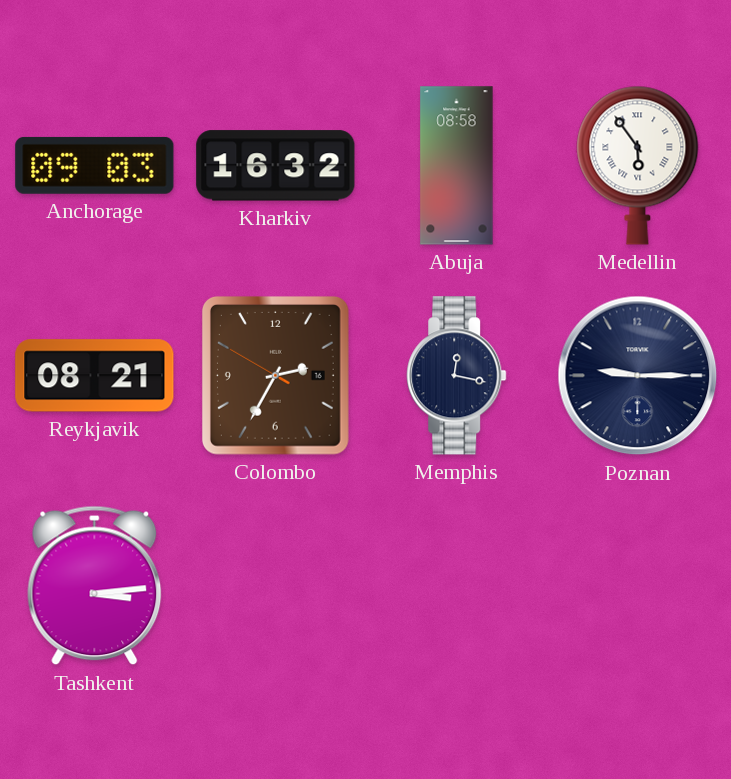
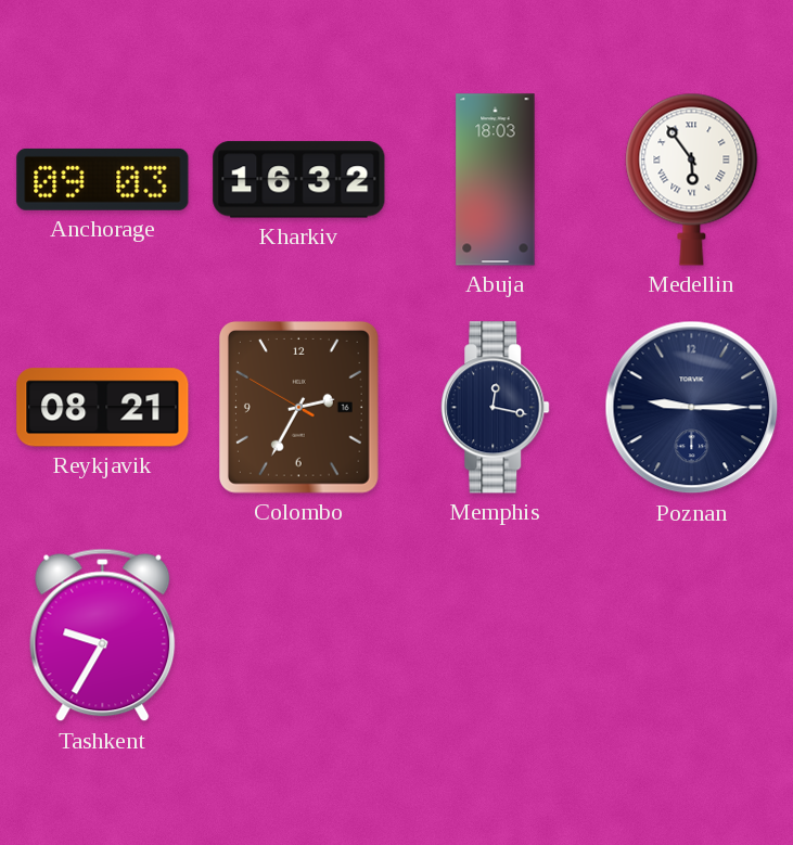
Abuja: 08:58 -> 18:03
Tashkent: 3:14 -> 9:35
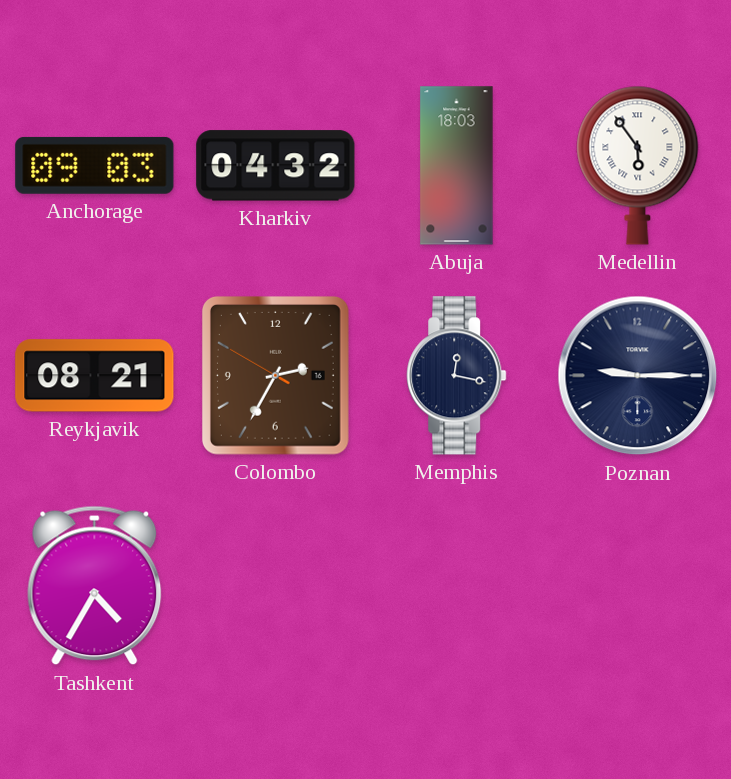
Kharkiv: 16:32 -> 04:32
Tashkent: 9:35 -> 4:35
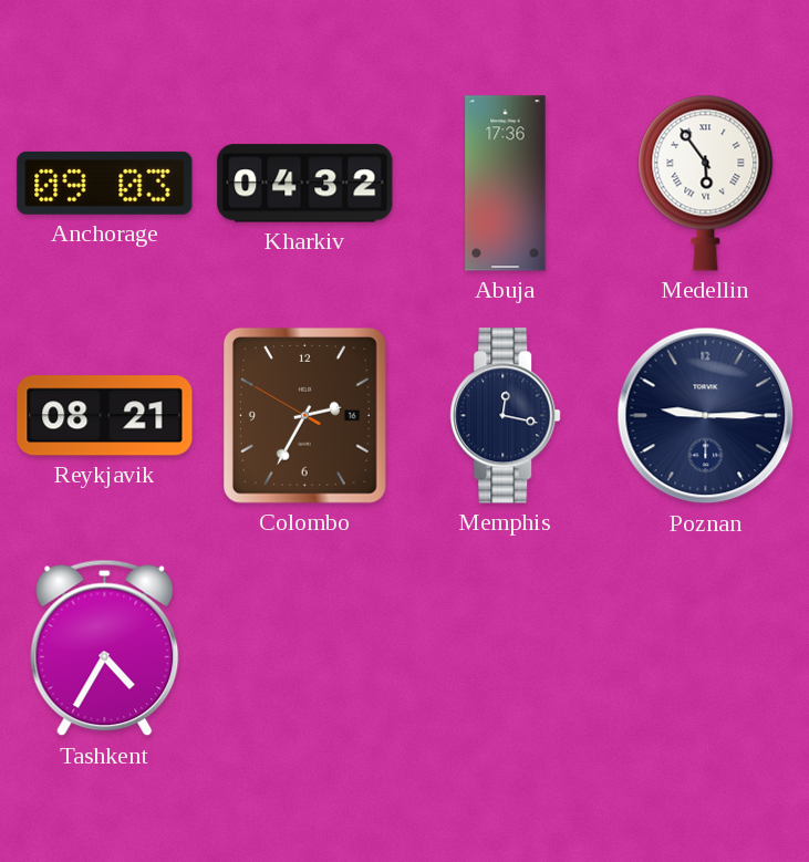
Abuja: 18:03 -> 17:36
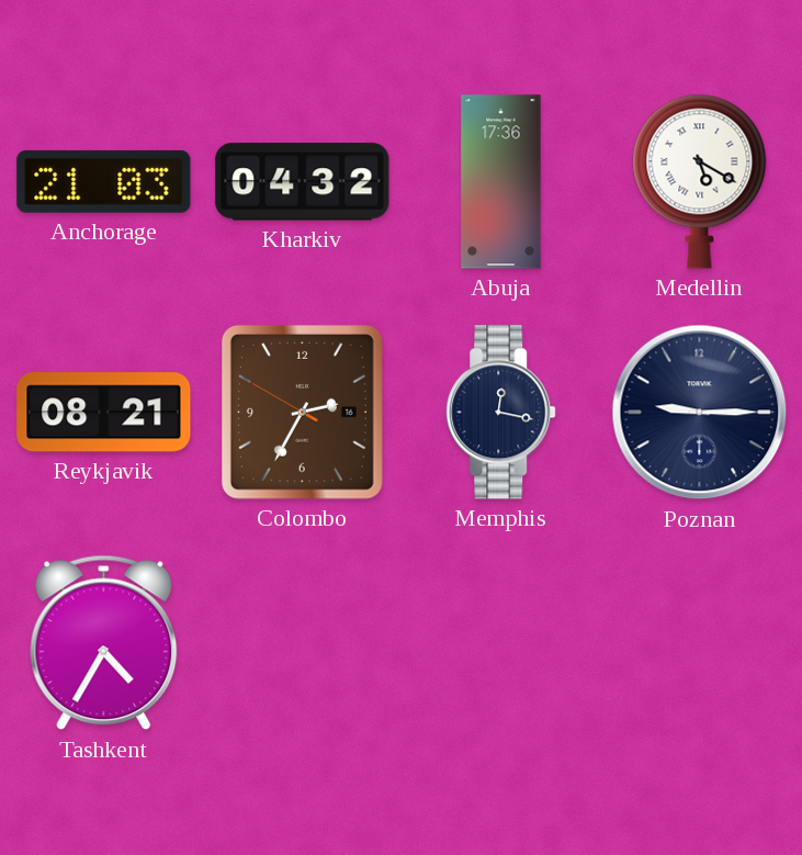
Anchorage: 09:03 -> 21:03
Medellin: 5:54 -> 5:20
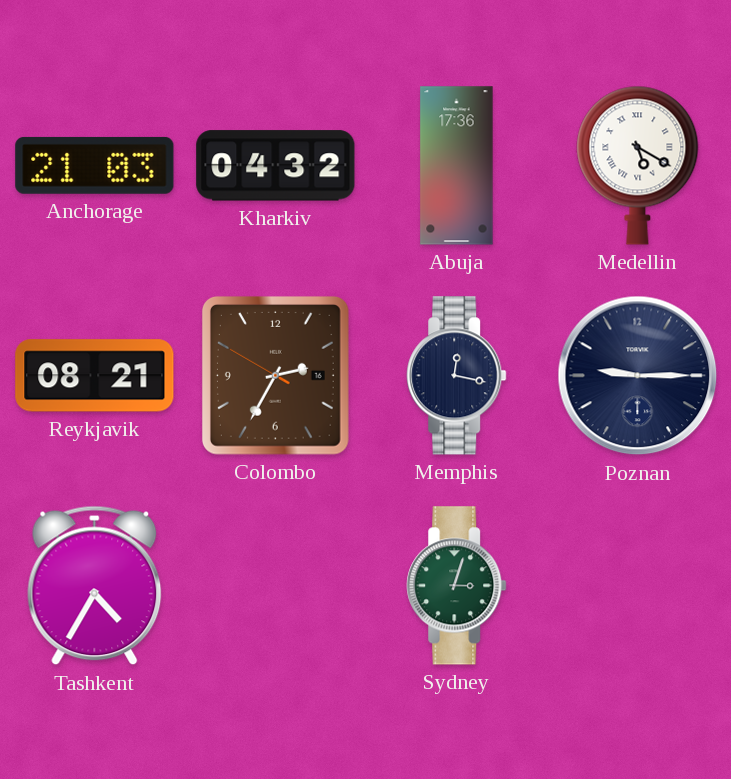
Sydney: none -> 3:03
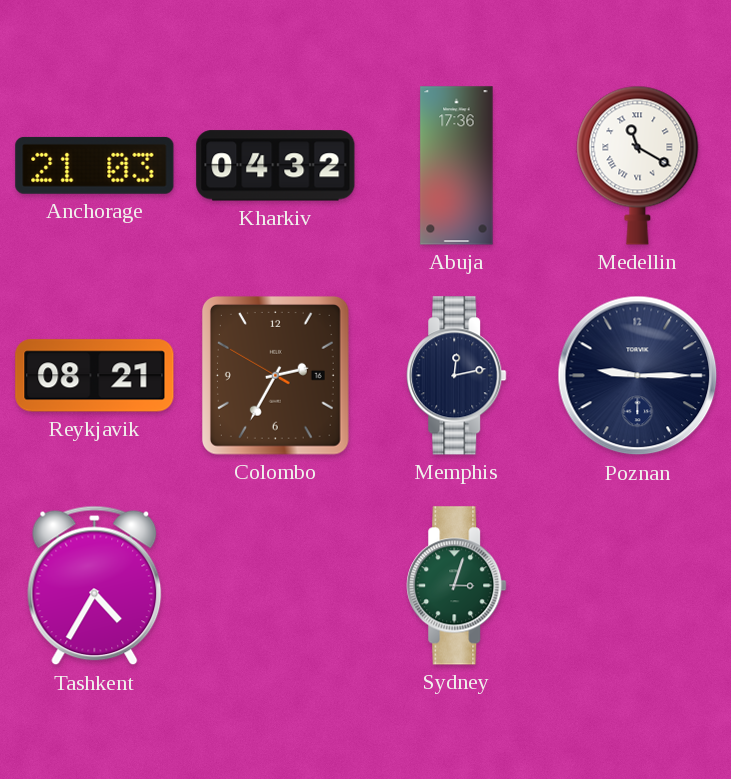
Medellin: 5:20 -> 11:20
Memphis: 12:17 -> 12:13
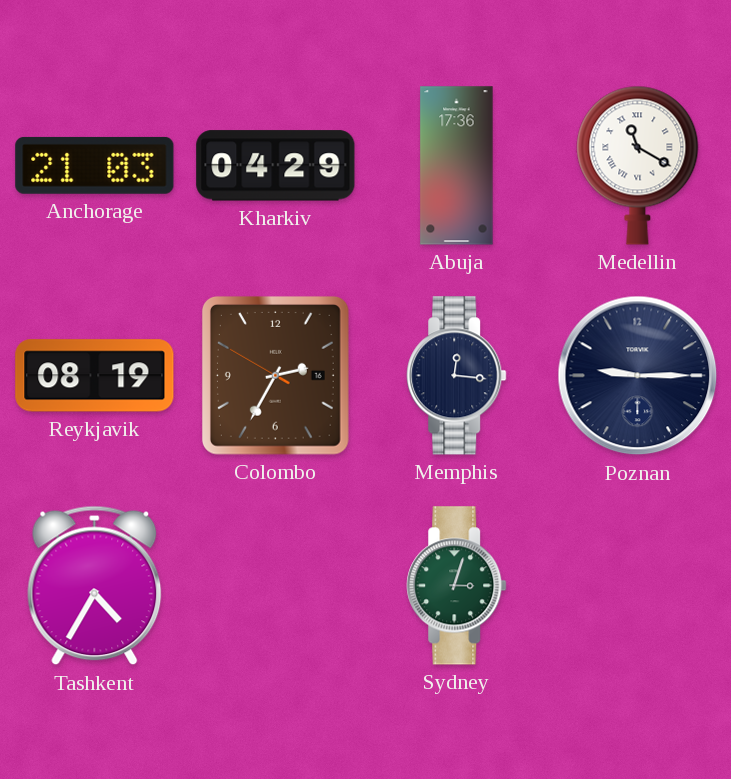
Kharkiv: 04:32 -> 04:29
Reykjavik: 08:21 -> 08:19
Memphis: 12:13 -> 12:16
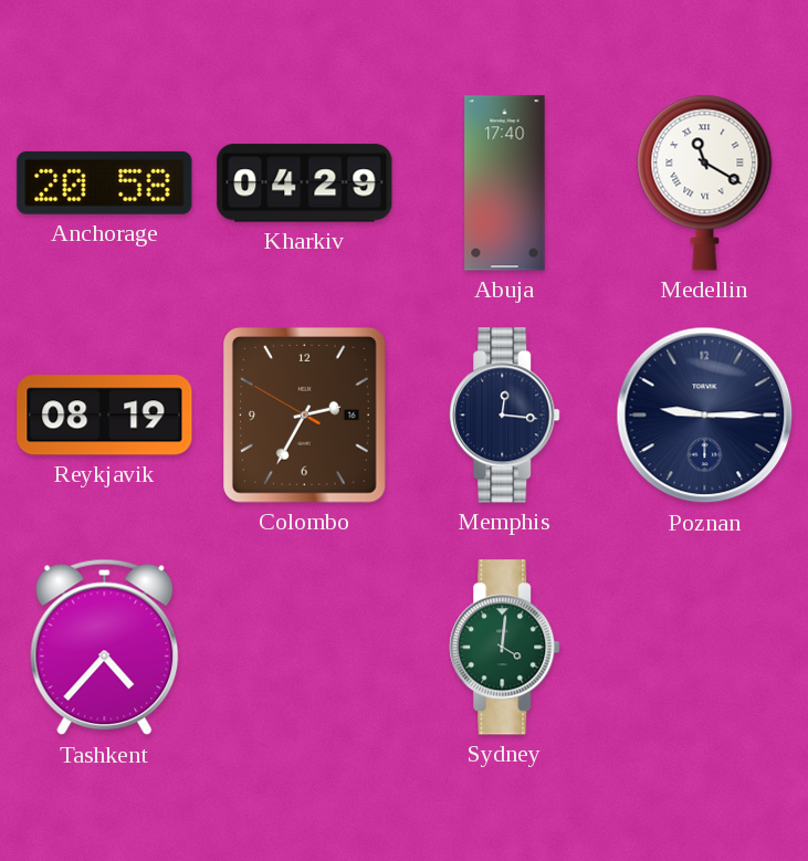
Anchorage: 21:03 -> 20:58
Abuja: 17:36 -> 17:40
Tashkent: 4:35 -> 4:37
Sydney: 3:03 -> 4:01
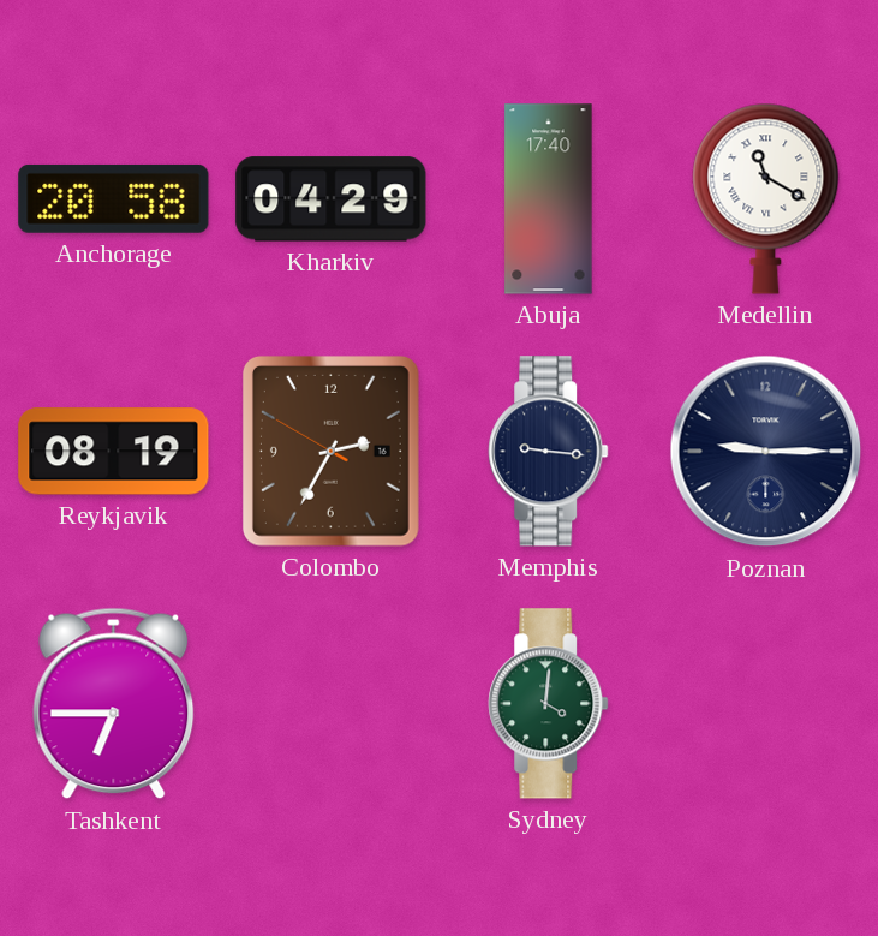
Memphis: 12:16 -> 9:16
Tashkent: 4:37 -> 6:45
